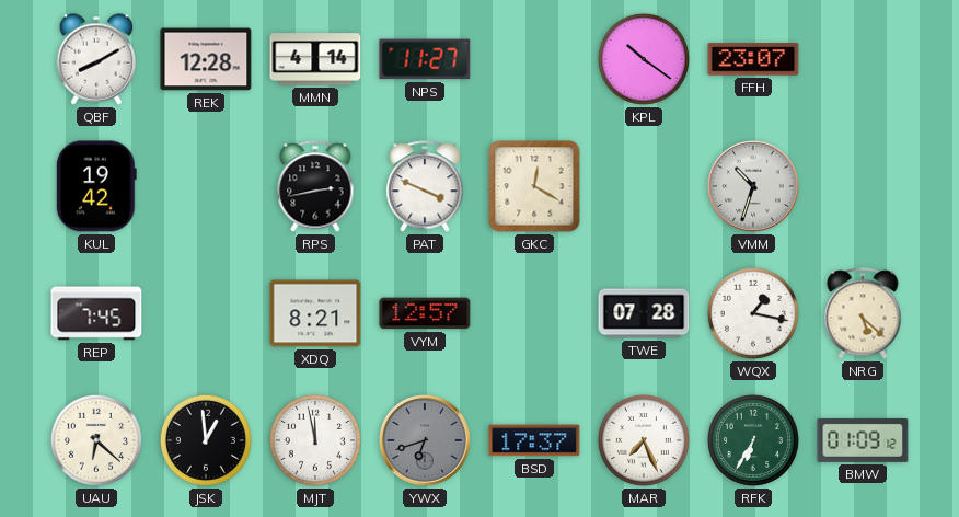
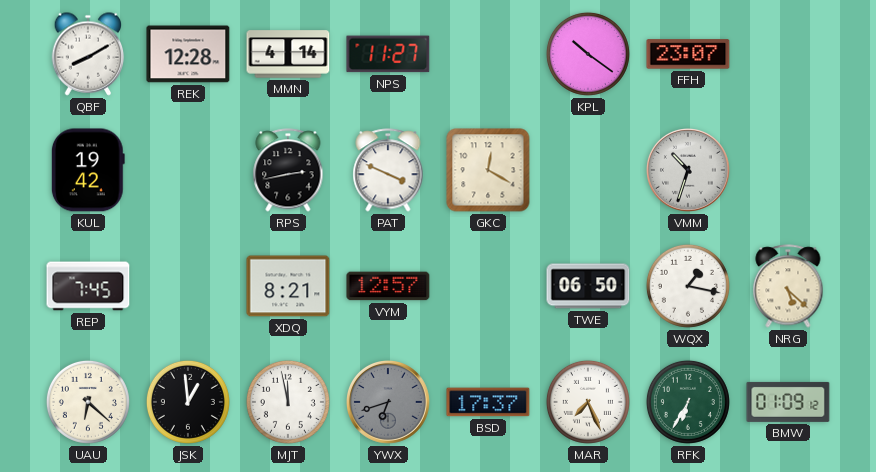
TWE: 07:28 -> 06:50
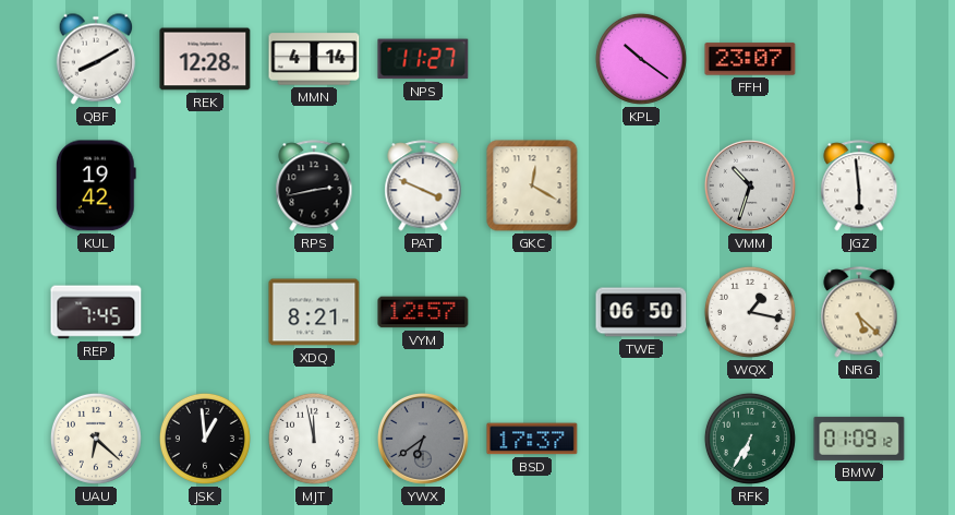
JGZ: none -> 5:59
YWX: 6:42 -> 6:39
MAR: 7:26 -> none
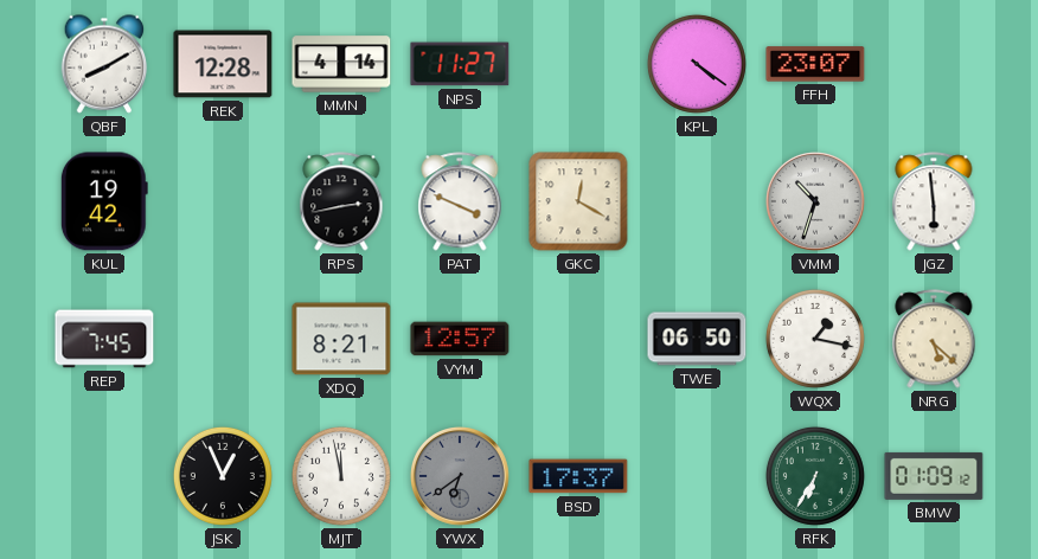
KPL: 10:21 -> 4:21
UAU: 6:22 -> none
JSK: 12:59 -> 12:56
